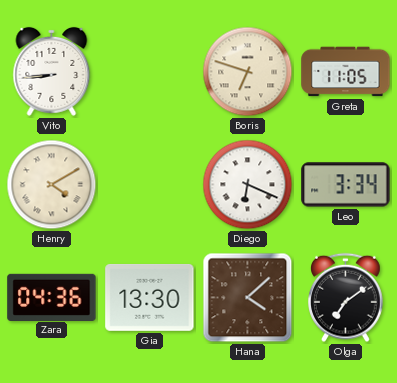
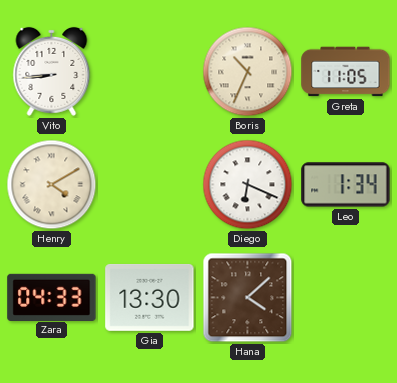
Boris: 6:48 -> 10:34
Leo: 3:34 -> 1:34
Zara: 04:36 -> 04:33
Olga: 7:09 -> none
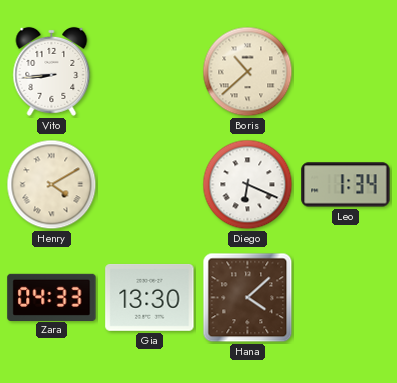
Boris: 10:34 -> 10:38
Greta: 11:05 -> none
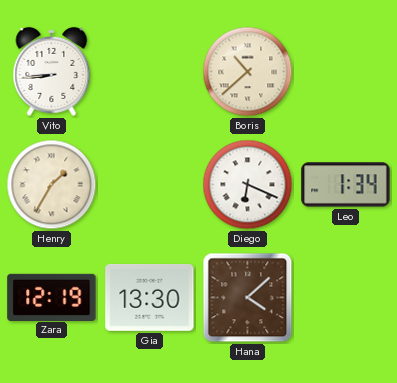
Henry: 4:10 -> 1:35
Zara: 04:33 -> 12:19
